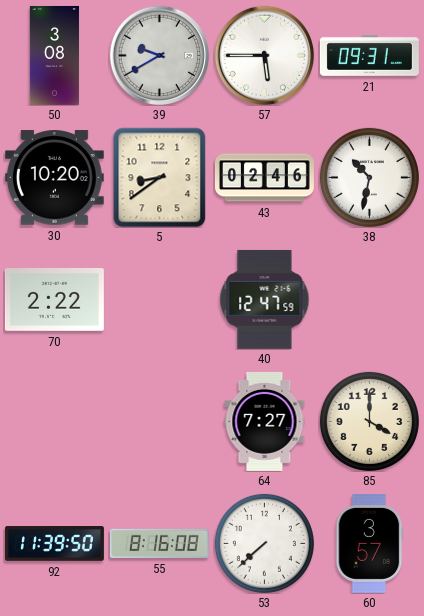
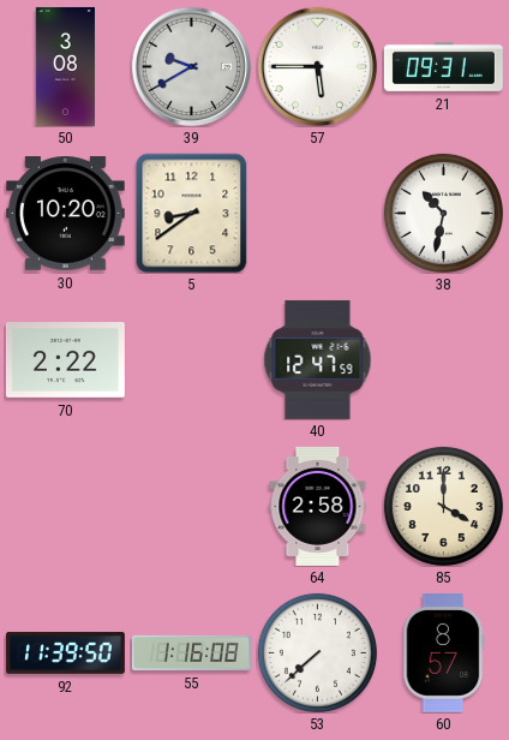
43: 02:46 -> none
64: 7:27 -> 2:58
55: 8:16 -> 1:16
60: 3:57 -> 8:57
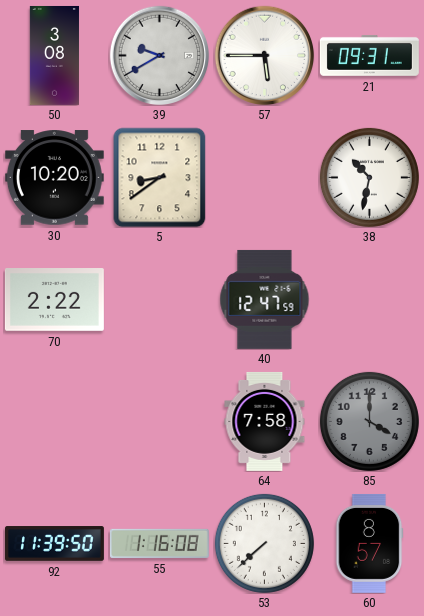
64: 2:58 -> 7:58
85 dial: cream -> grey
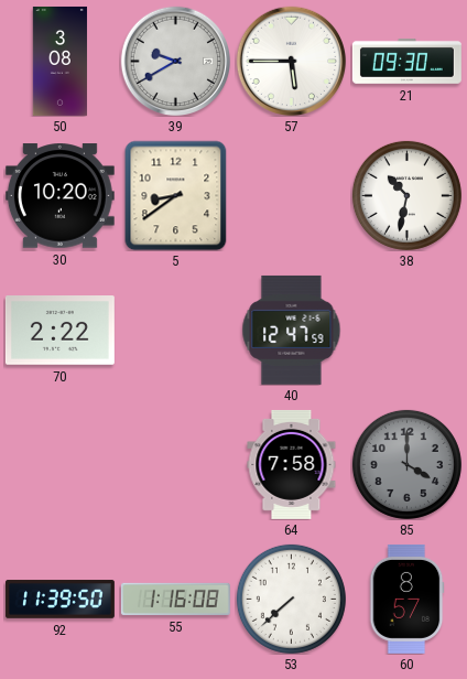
21: 09:31 -> 09:30
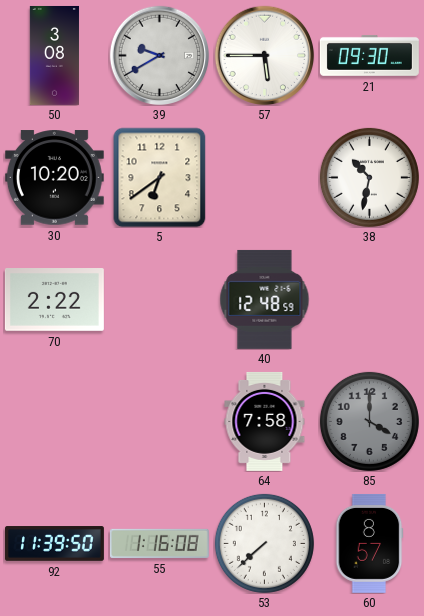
5: 8:39 -> 6:39
40: 12:47 -> 12:48
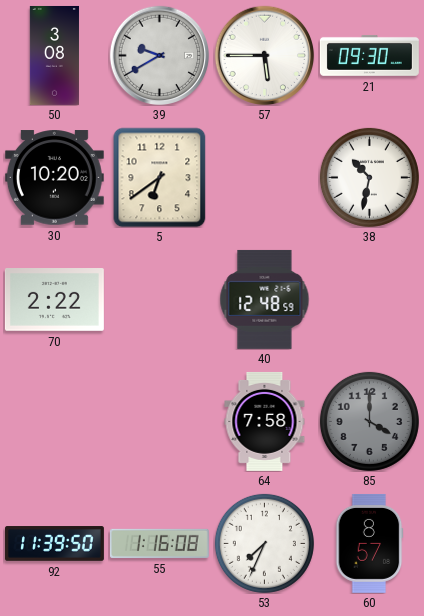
53: 7:38 -> 7:34
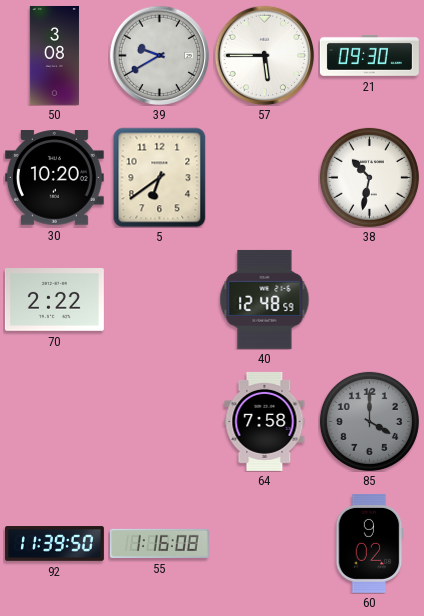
53: 7:34 -> none
60: 8:57 -> 9:02
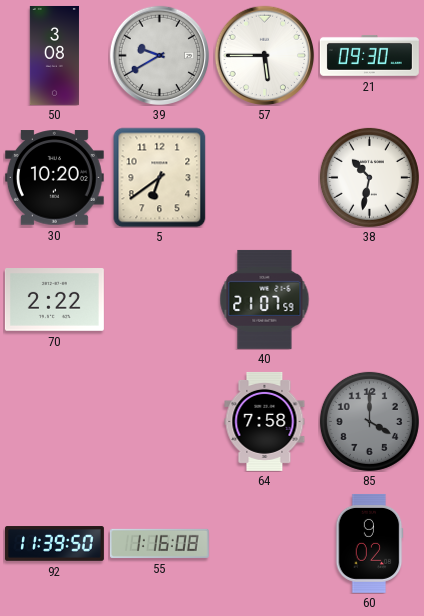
40: 12:48 -> 21:07
